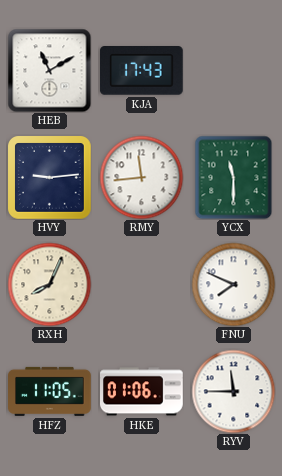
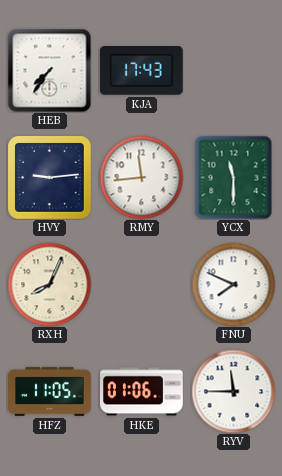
HEB: 11:10 -> 7:36
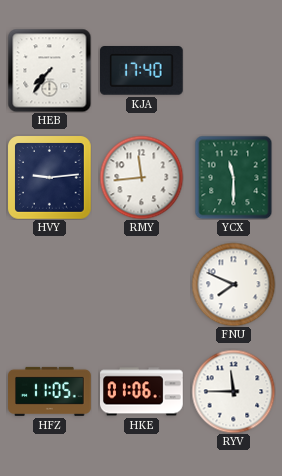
KJA: 17:43 -> 17:40
RXH: 8:04 -> none
